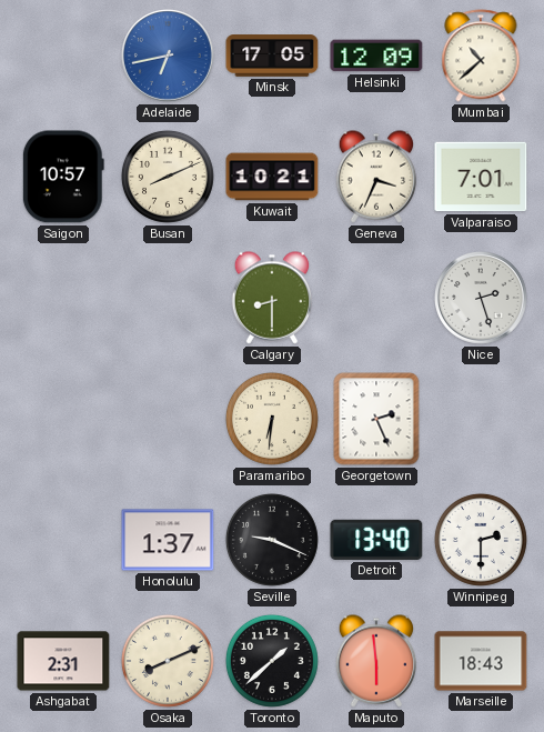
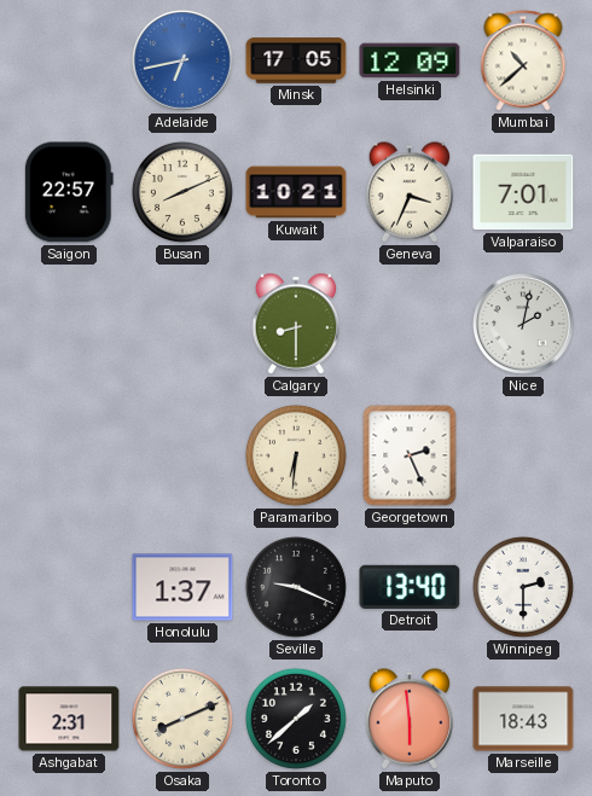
Saigon: 10:57 -> 22:57
Nice: 2:27 -> 2:02
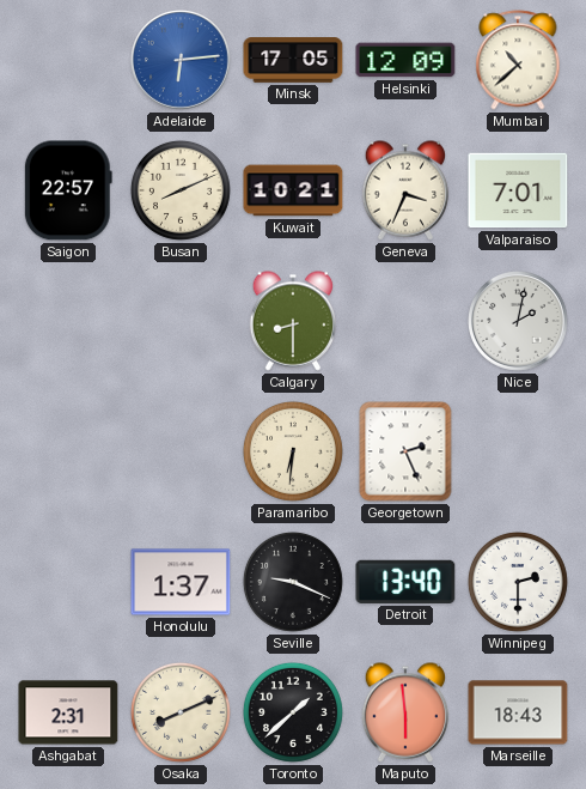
Adelaide: 6:43 -> 6:14
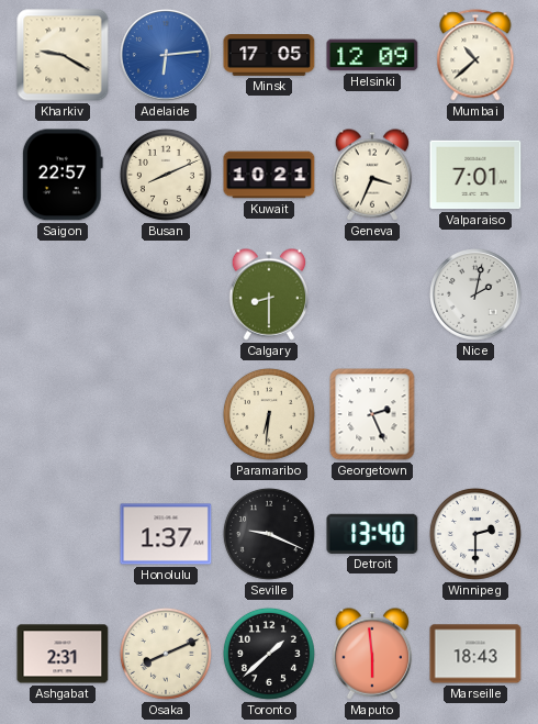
Kharkiv: none -> 9:20
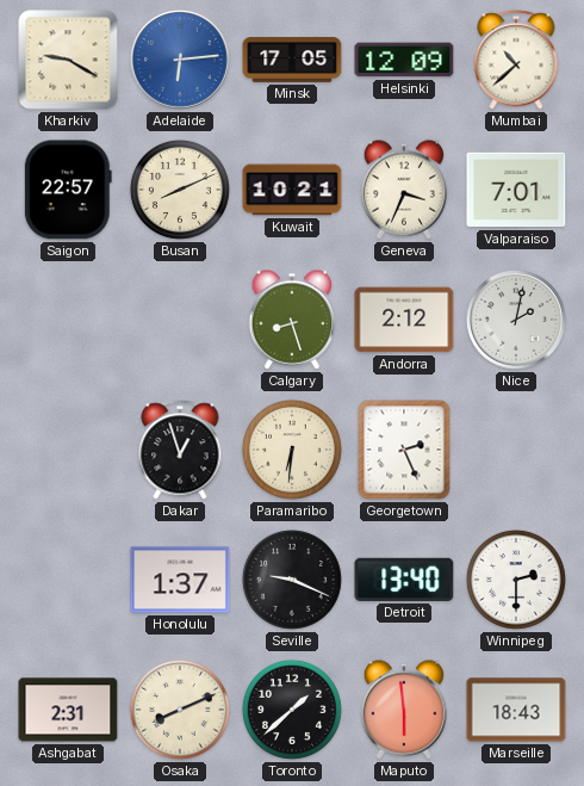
Calgary: 8:30 -> 8:27
Andorra: none -> 2:12
Dakar: none -> 12:57
